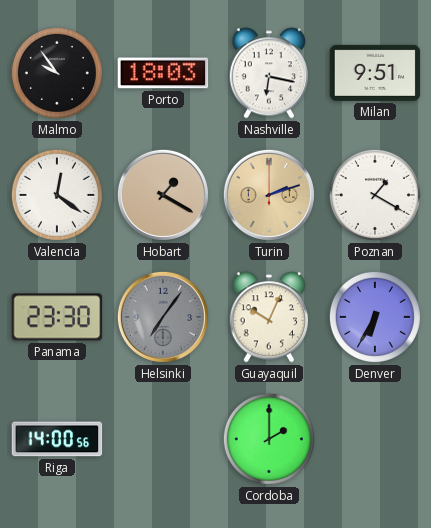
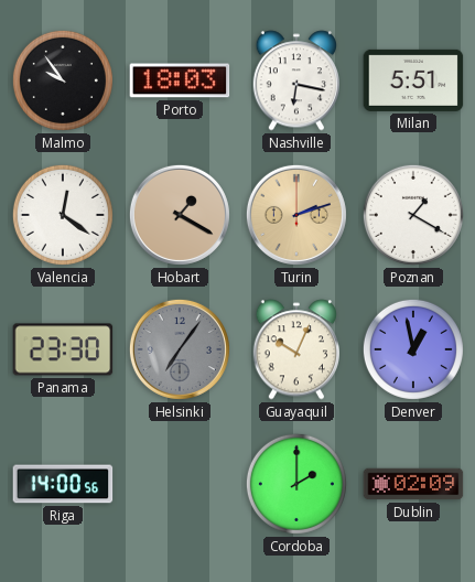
Milan: 9:51 -> 5:51
Denver: 6:35 -> 12:58
Dublin: none -> 02:09
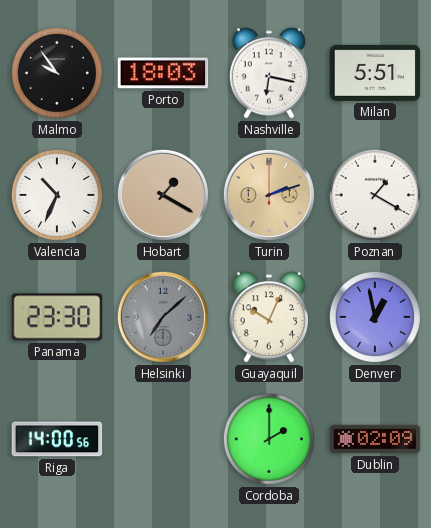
Valencia: 12:21 -> 10:34
Helsinki: 7:06 -> 7:08
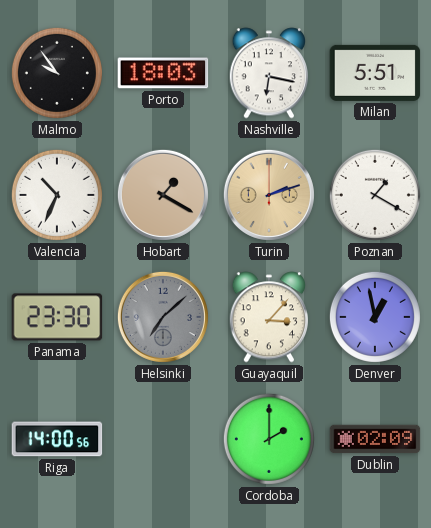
Guayaquil: 10:04 -> 3:07
